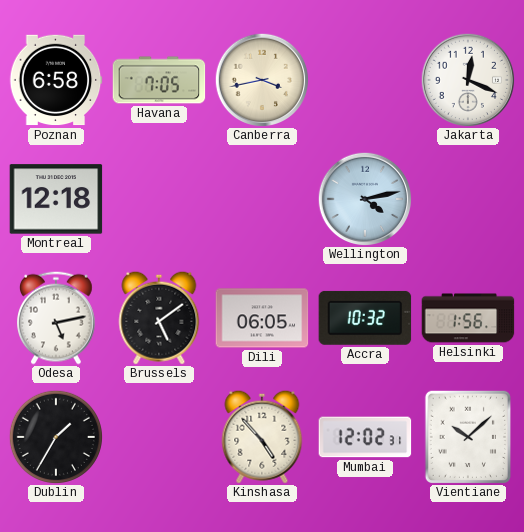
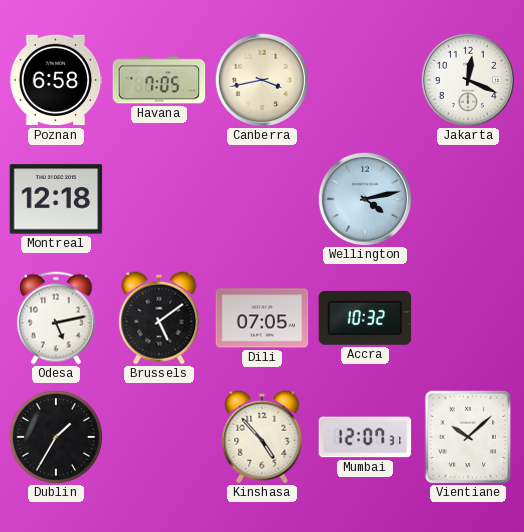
Dili: 06:05 -> 07:05
Helsinki: 1:56 -> none
Mumbai: 12:02 -> 12:07
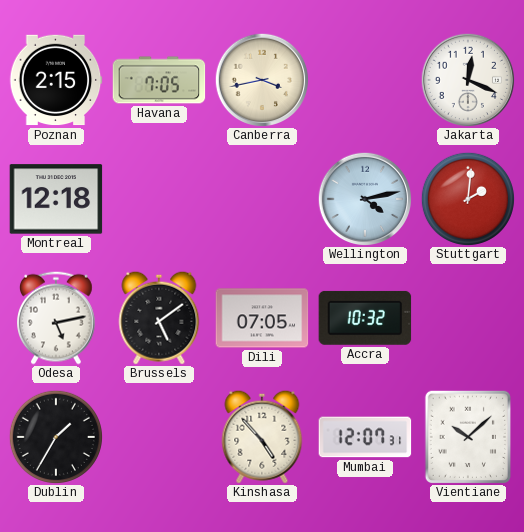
Poznan: 6:58 -> 2:15
Stuttgart: none -> 2:01
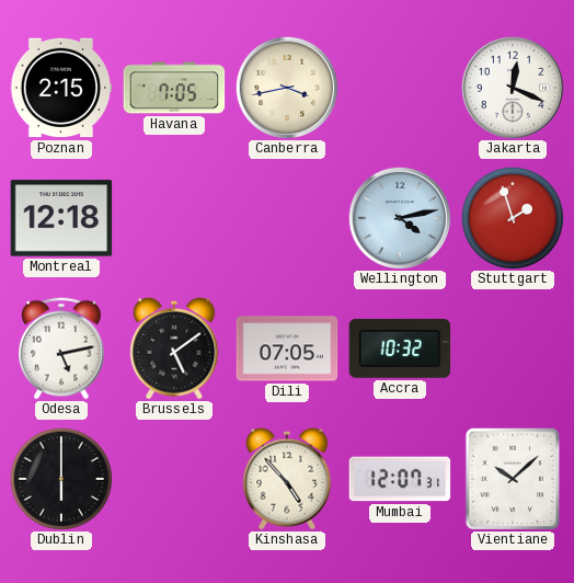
Stuttgart: 2:01 -> 1:57
Dublin: 1:35 -> 6:00
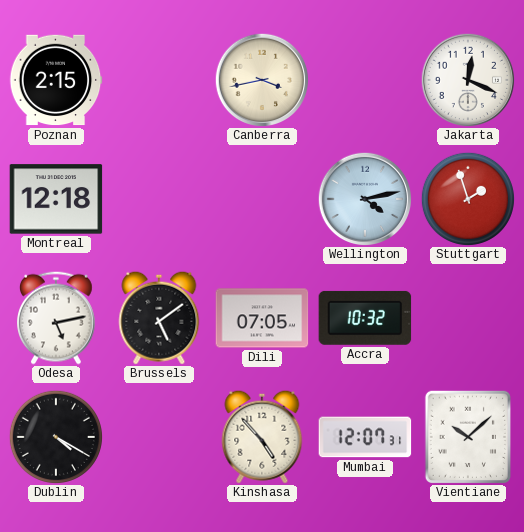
Havana: 7:05 -> none
Dublin: 6:00 -> 4:20
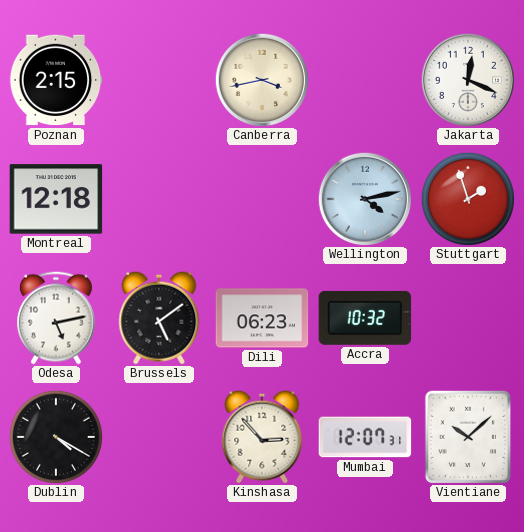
Dili: 07:05 -> 06:23
Kinshasa: 4:53 -> 2:53
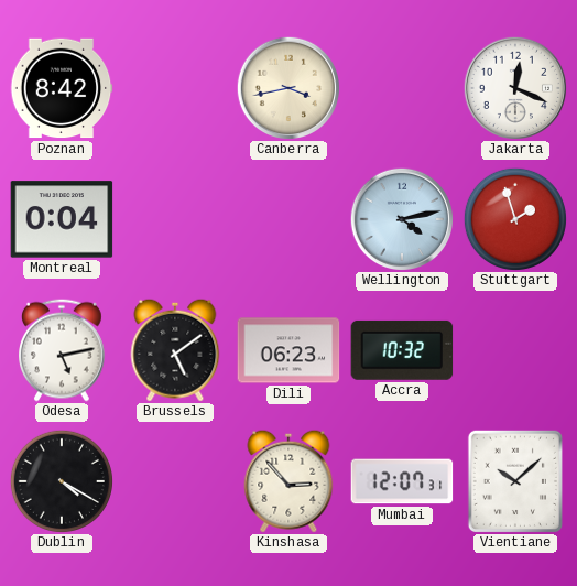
Poznan: 2:15 -> 8:42
Montreal: 12:18 -> 0:04
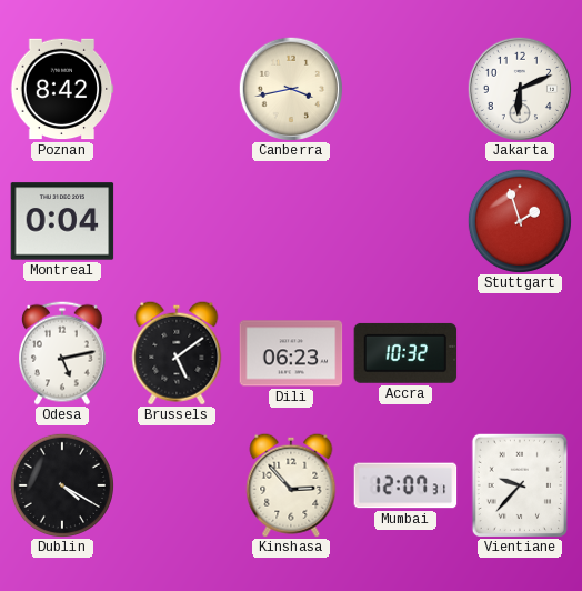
Jakarta: 12:19 -> 6:11
Wellington: 4:13 -> none
Vientiane: 10:08 -> 9:37
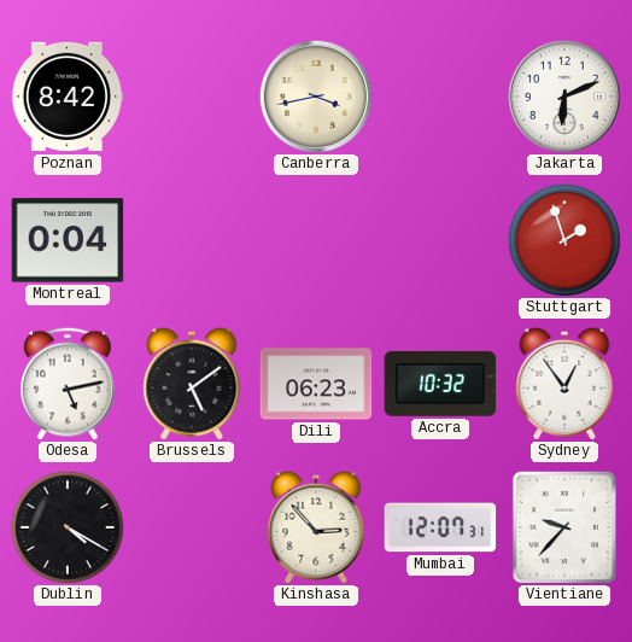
Sydney: none -> 12:54
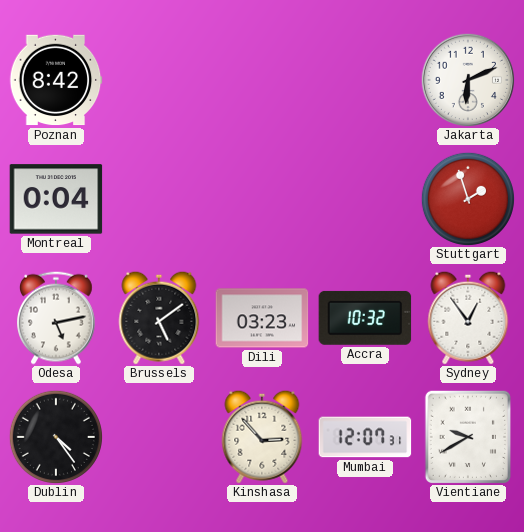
Canberra: 3:43 -> none
Dili: 06:23 -> 03:23
Dublin: 4:20 -> 4:24
Vientiane: 9:37 -> 9:40
